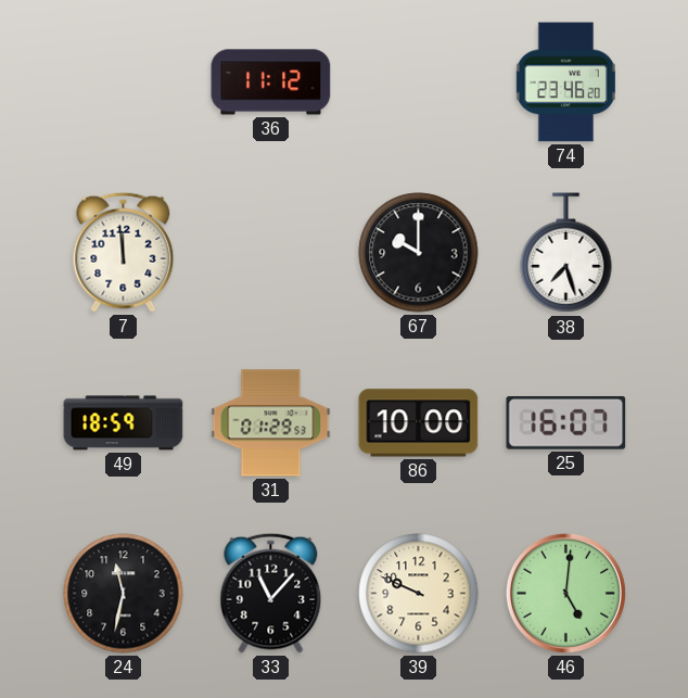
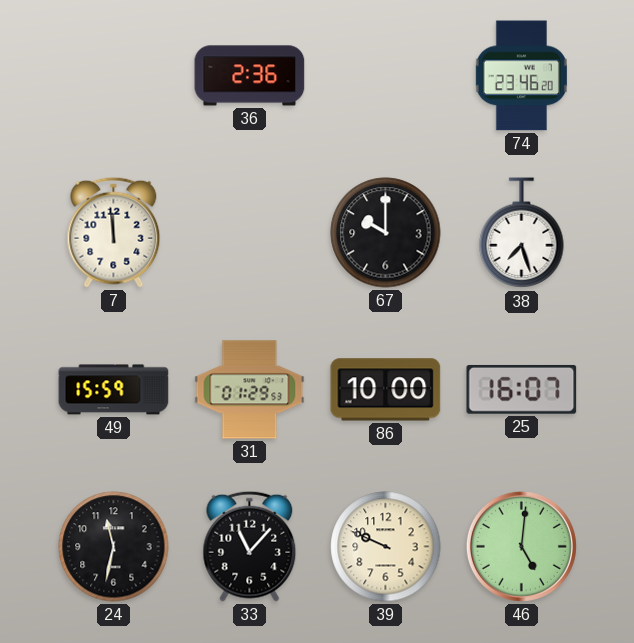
36: 11:12 -> 2:36
49: 18:59 -> 15:59
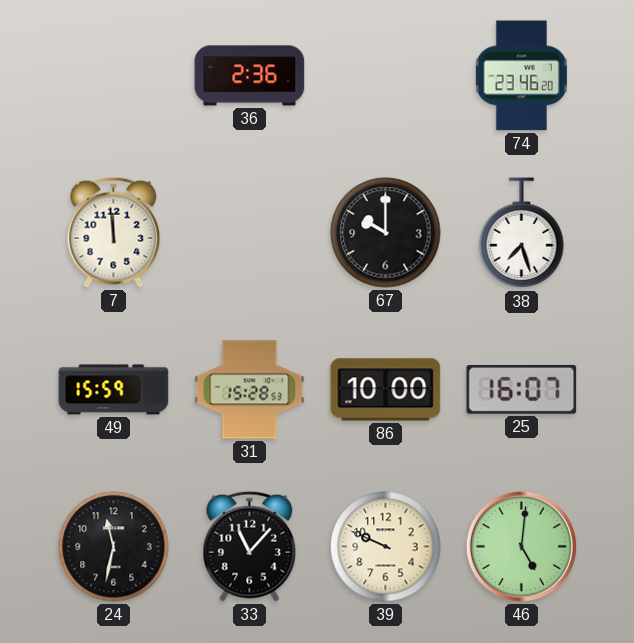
31: 01:29 -> 15:28
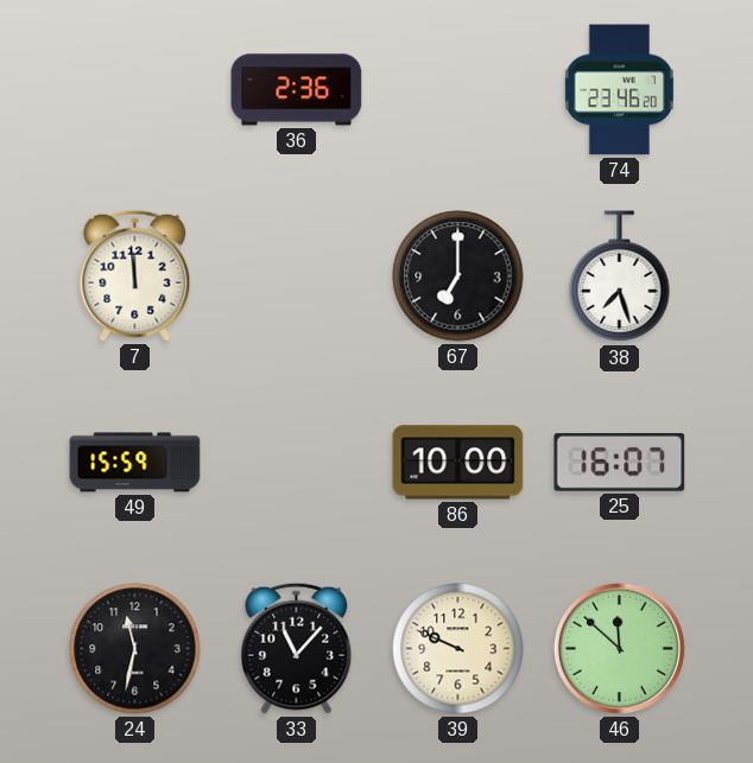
67: 10:00 -> 7:00
31: 15:28 -> none
46: 5:01 -> 11:52
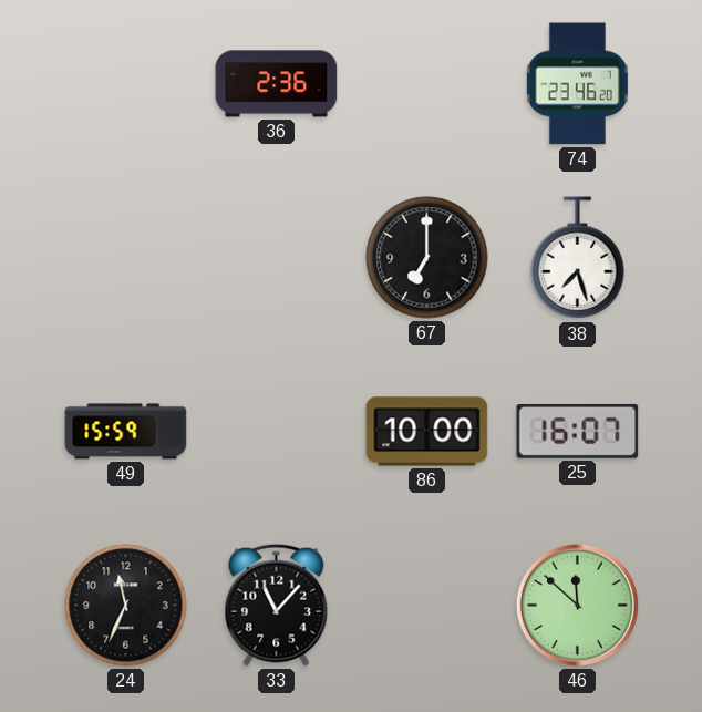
7: 11:59 -> none
24: 11:32 -> 11:34
39: 9:49 -> none
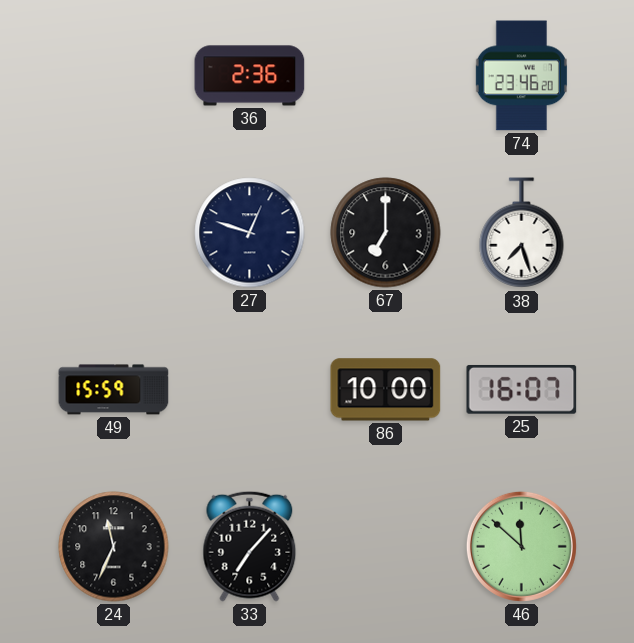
27: none -> 12:48
33: 11:07 -> 7:07
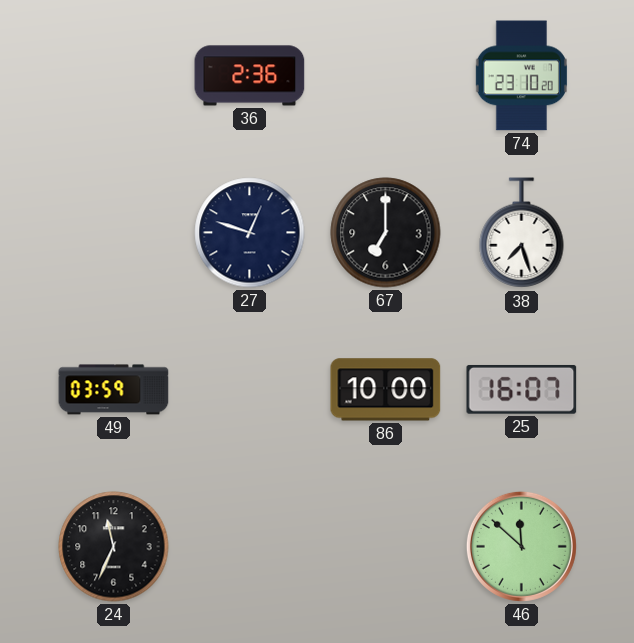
74: 23:46 -> 23:10
49: 15:59 -> 03:59
33: 7:07 -> none
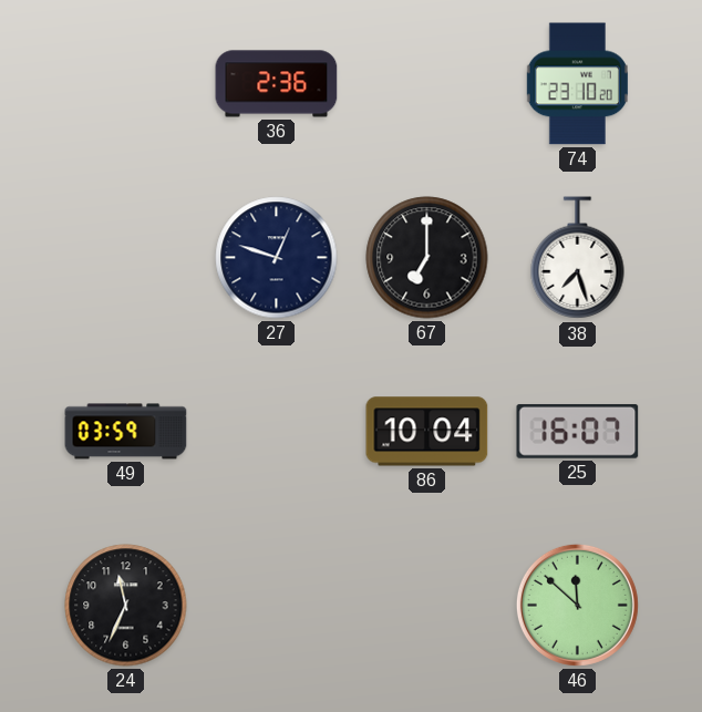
86: 10:00 -> 10:04
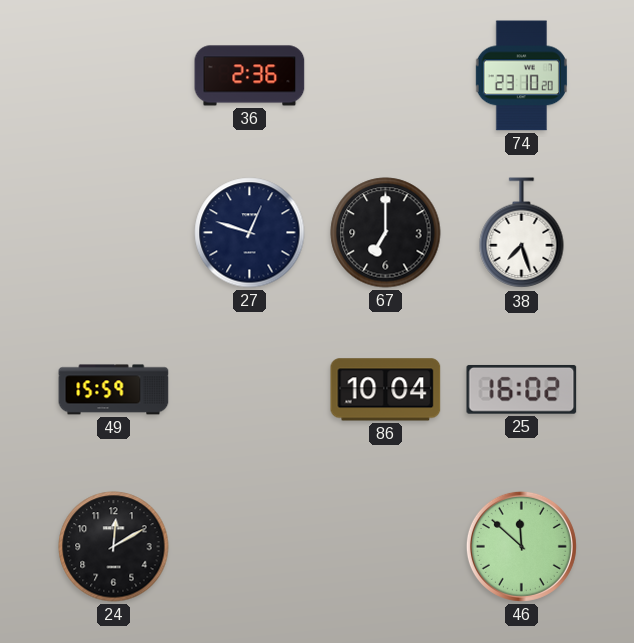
49: 03:59 -> 15:59
25: 16:07 -> 16:02
24: 11:34 -> 12:10
